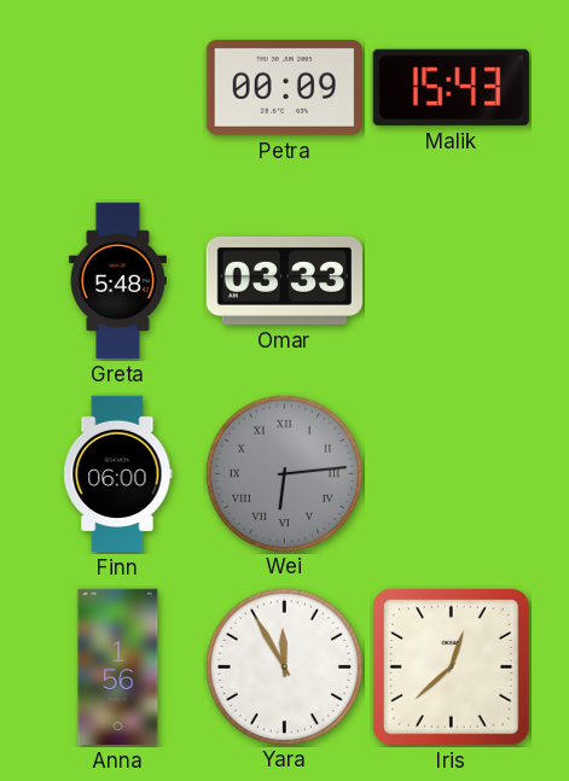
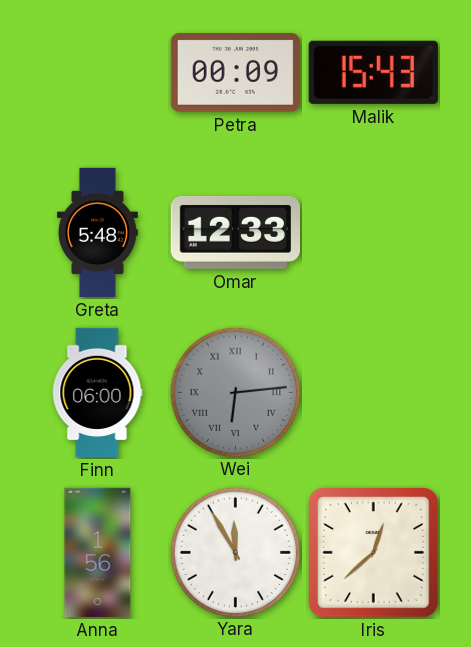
Omar: 03:33 -> 12:33
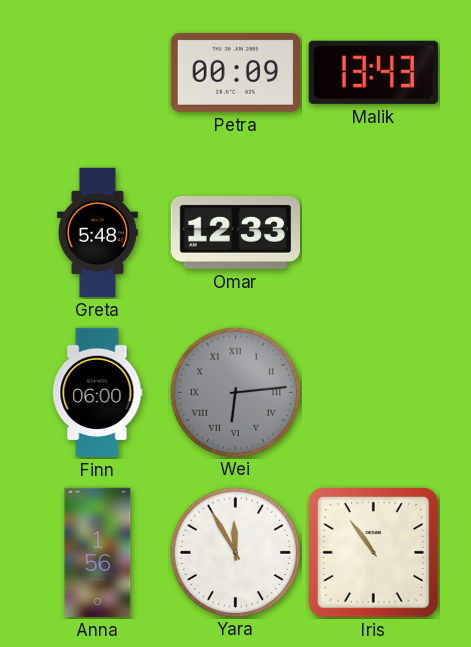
Malik: 15:43 -> 13:43
Iris: 12:38 -> 10:54
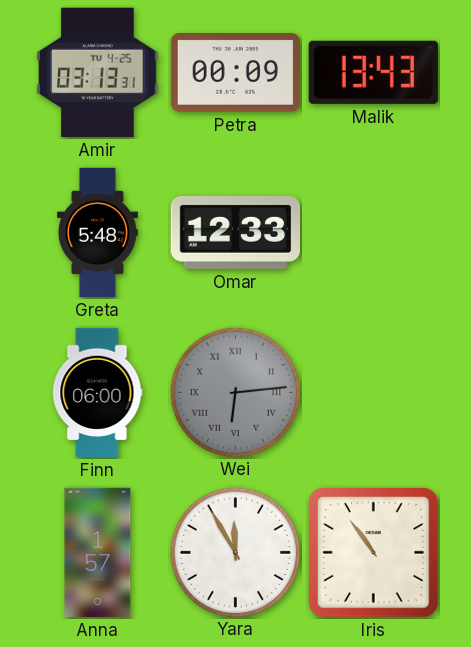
Amir: none -> 03:13
Anna: 1:56 -> 1:57
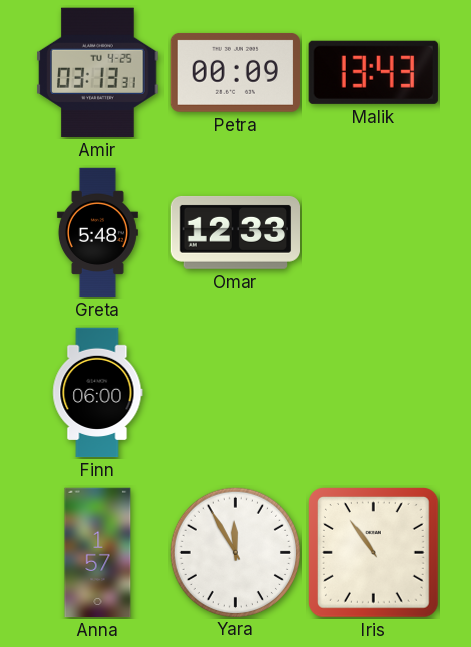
Wei: 6:14 -> none
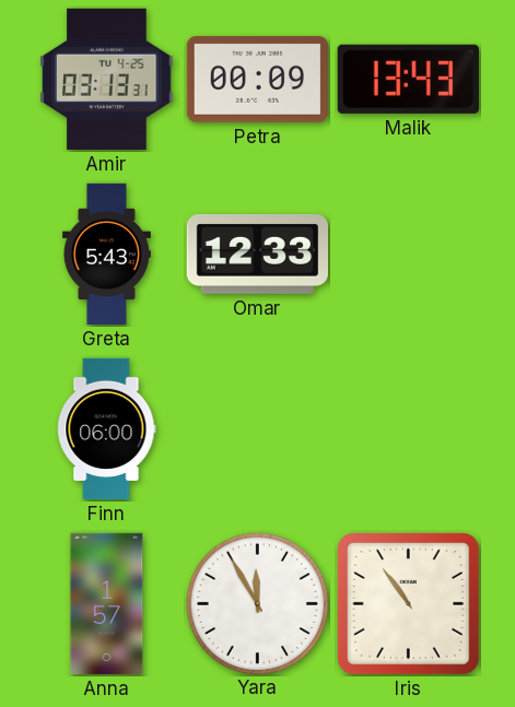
Greta: 5:48 -> 5:43
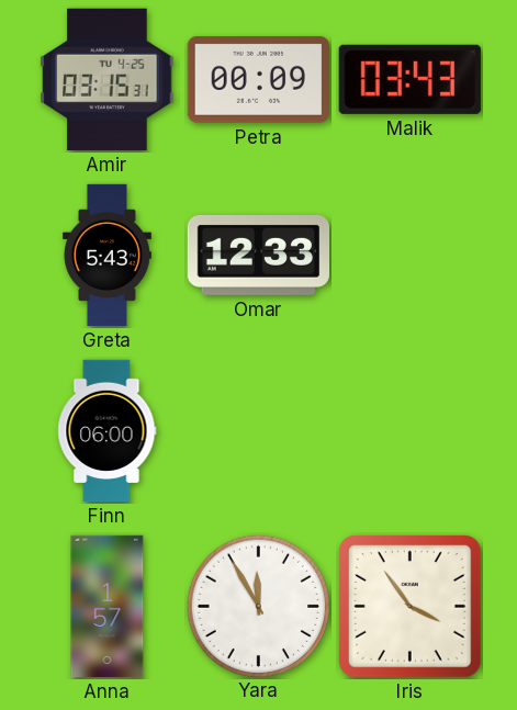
Amir: 03:13 -> 03:15
Malik: 13:43 -> 03:43
Iris: 10:54 -> 3:54
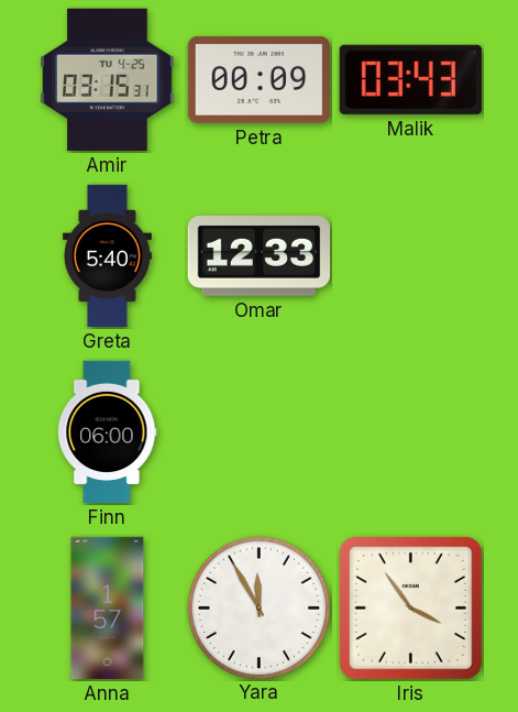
Greta: 5:43 -> 5:40
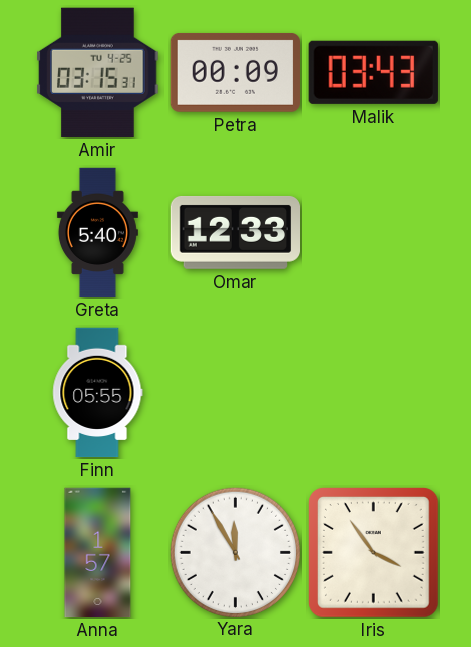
Finn: 06:00 -> 05:55
